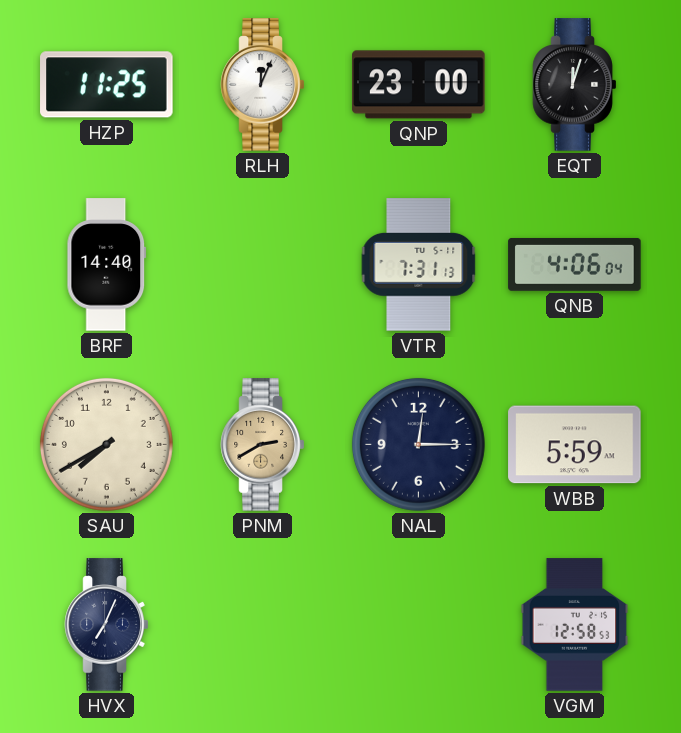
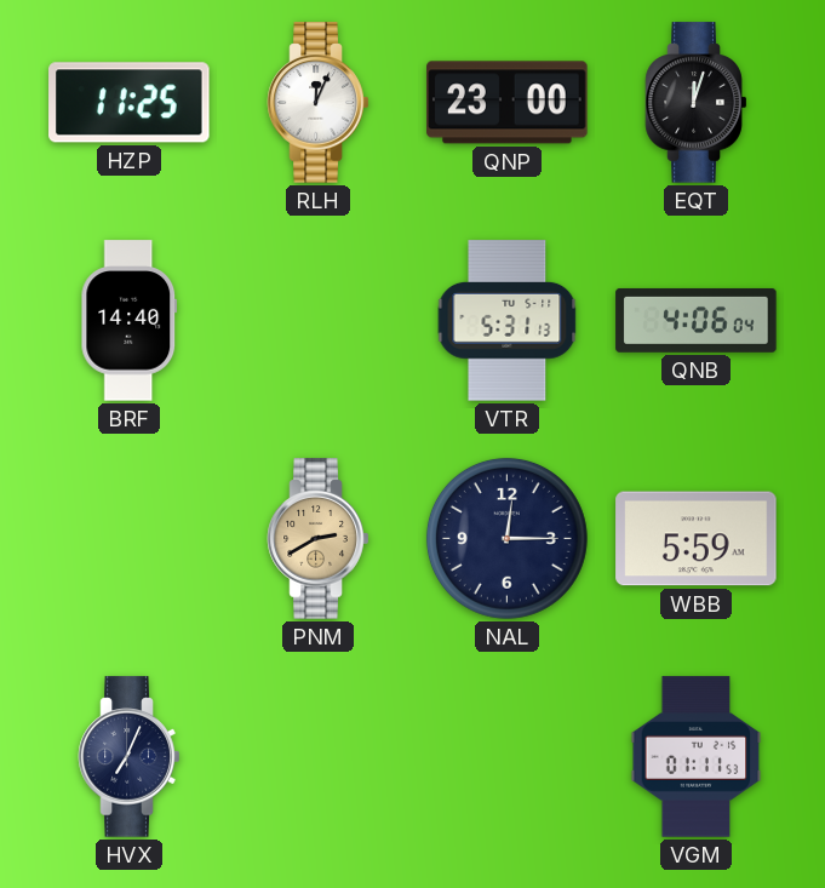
VTR: 7:31 -> 5:31
SAU: 7:40 -> none
VGM: 12:58 -> 01:11
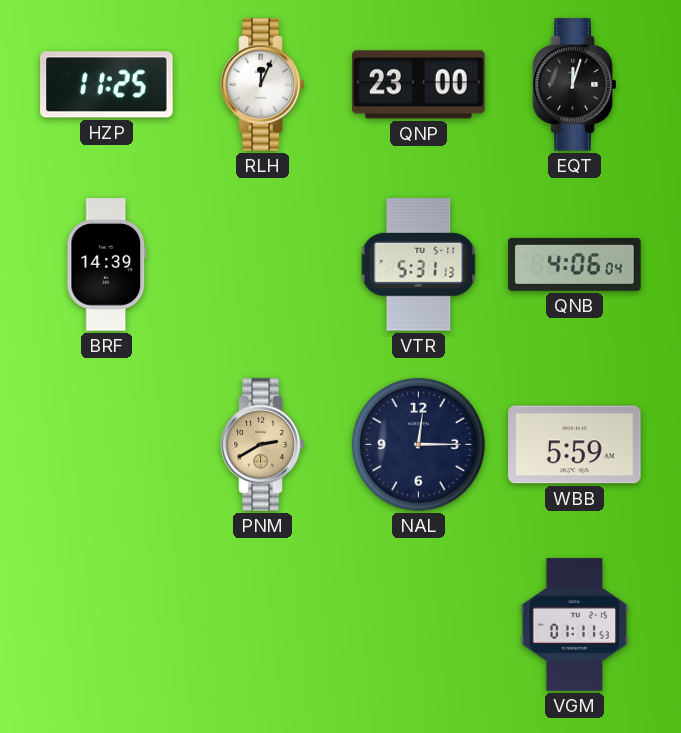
BRF: 14:40 -> 14:39
HVX: 7:04 -> none
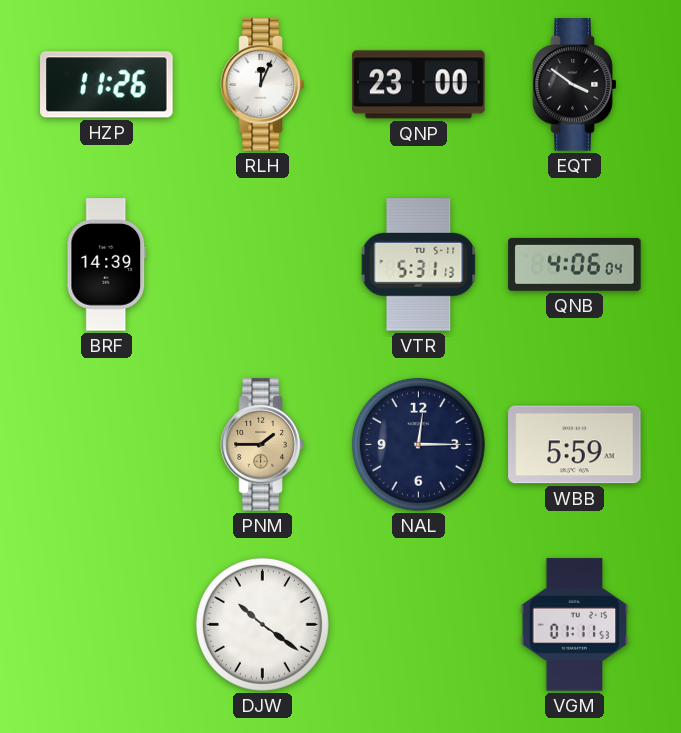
HZP: 11:25 -> 11:26
EQT: 12:03 -> 3:51
PNM: 2:40 -> 1:45
DJW: none -> 10:21
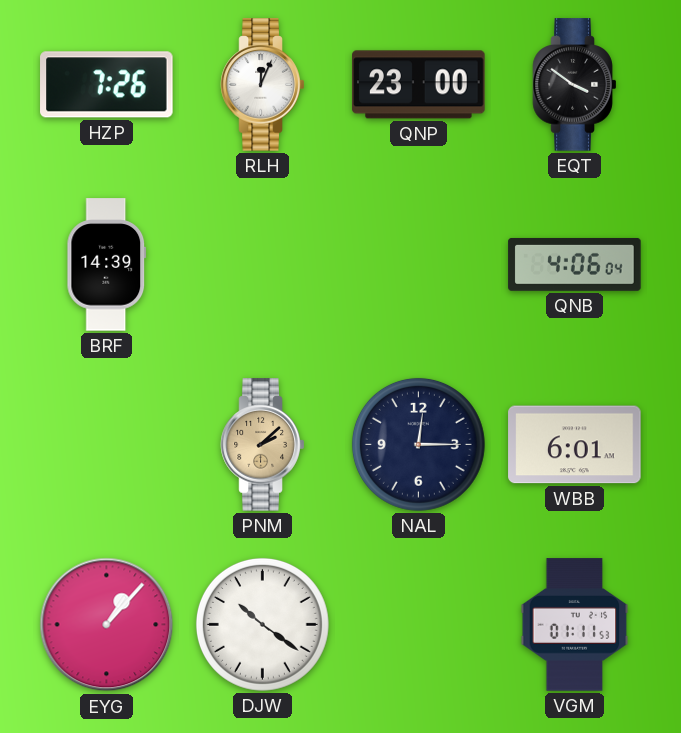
HZP: 11:26 -> 7:26
VTR: 5:31 -> none
PNM: 1:45 -> 2:08
WBB: 5:59 -> 6:01
EYG: none -> 1:07
